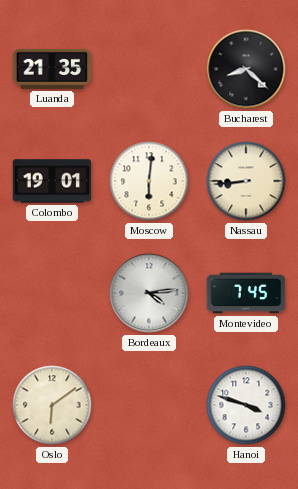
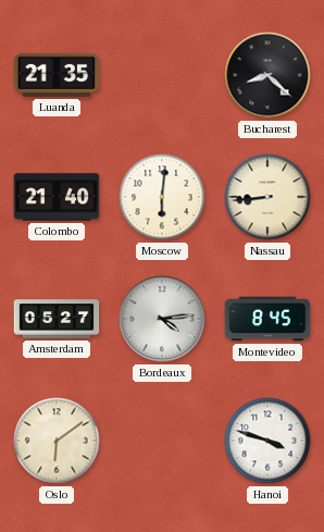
Colombo: 19:01 -> 21:40
Amsterdam: none -> 05:27
Montevideo: 7:45 -> 8:45
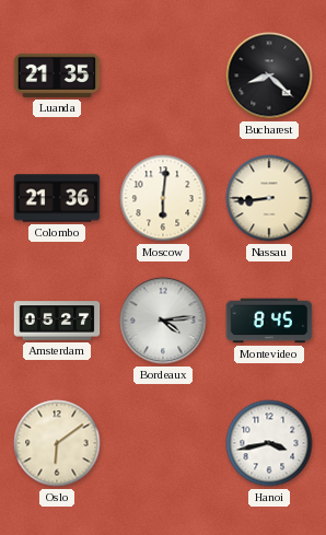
Colombo: 21:40 -> 21:36
Hanoi: 3:48 -> 3:43
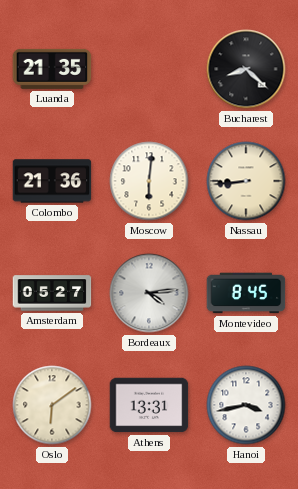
Athens: none -> 13:31
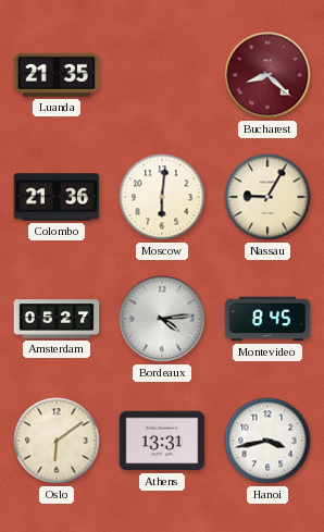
Bucharest dial: black -> burgundy
Nassau: 8:44 -> 9:05
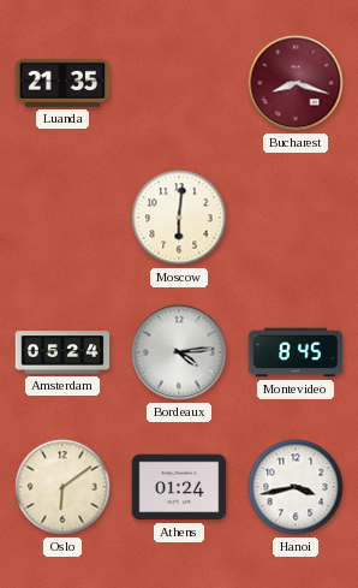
Bucharest: 8:22 -> 8:18
Colombo: 21:36 -> none
Nassau: 9:05 -> none
Amsterdam: 05:27 -> 05:24
Athens: 13:31 -> 01:24
